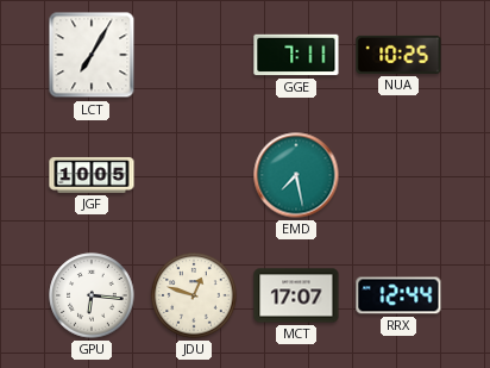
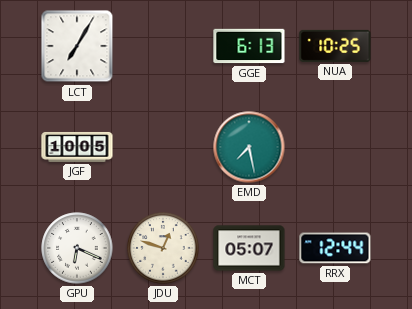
GGE: 7:11 -> 6:13
GPU: 6:16 -> 6:19
MCT: 17:07 -> 05:07
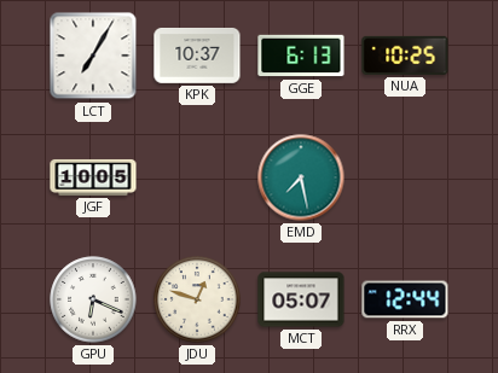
KPK: none -> 10:37
